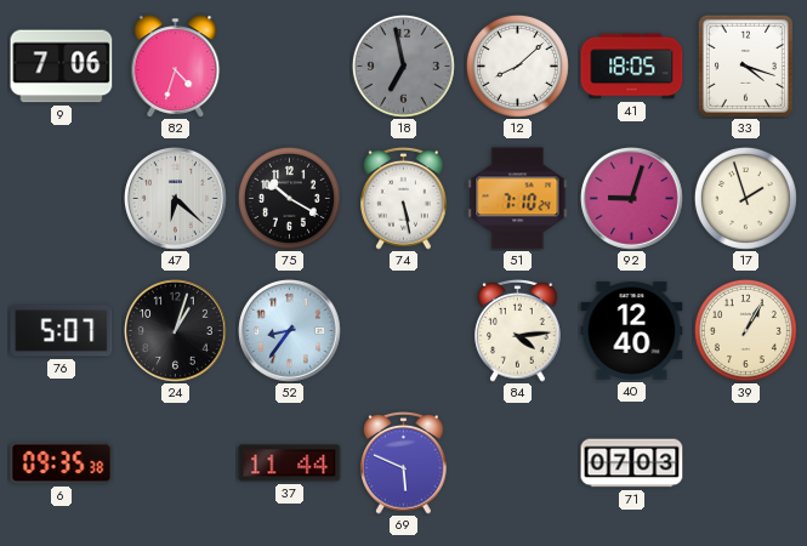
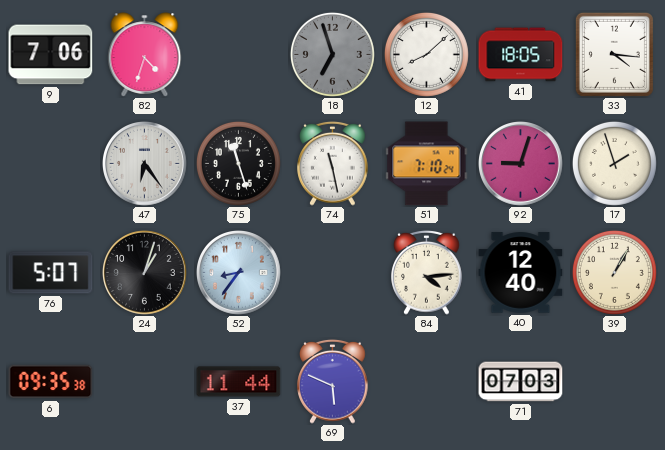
18: 6:58 -> 6:57
33: 4:18 -> 4:16
47: 6:22 -> 6:24
75: 10:20 -> 11:27
74: 5:28 -> 11:28
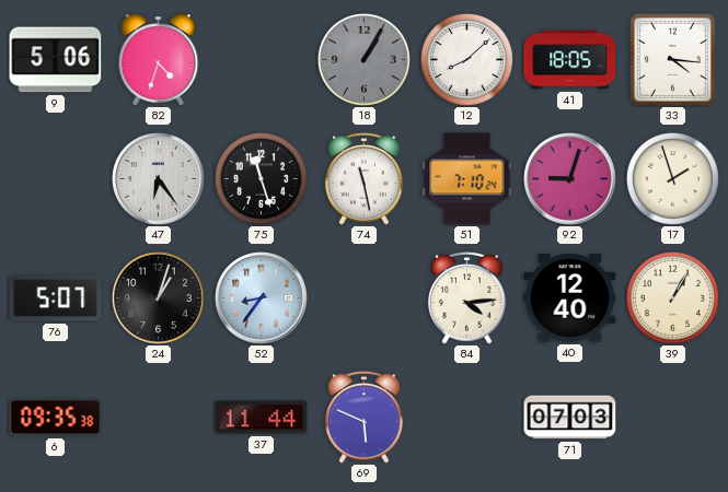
9: 7:06 -> 5:06
18: 6:57 -> 1:05
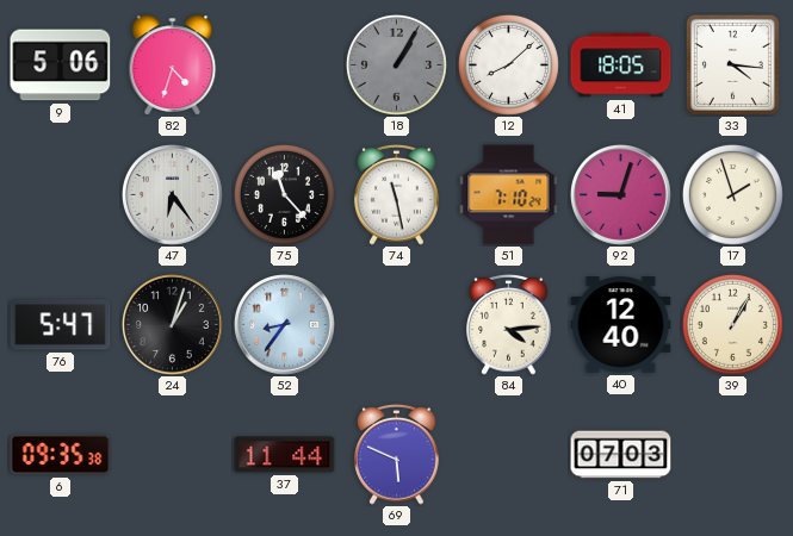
75: 11:27 -> 11:23
76: 5:07 -> 5:47
